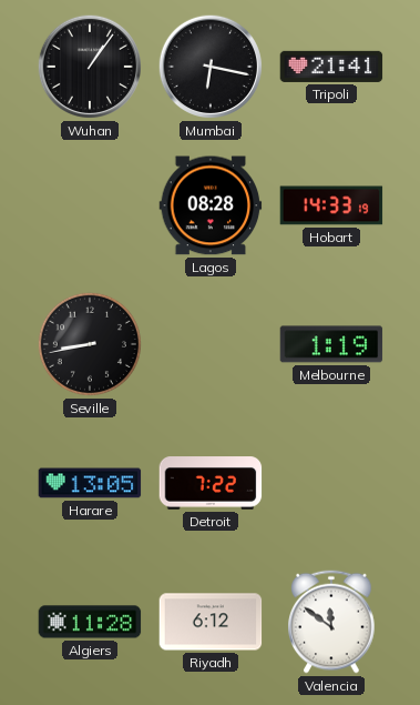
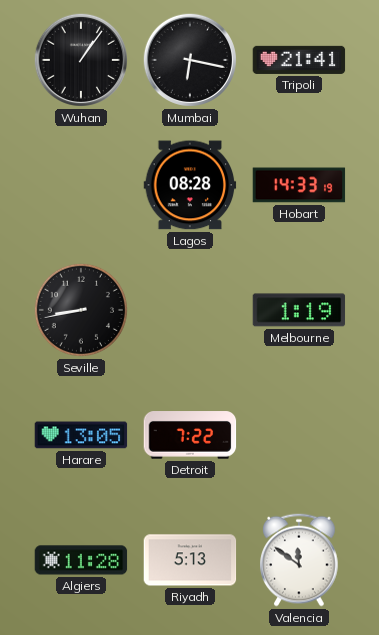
Riyadh: 6:12 -> 5:13
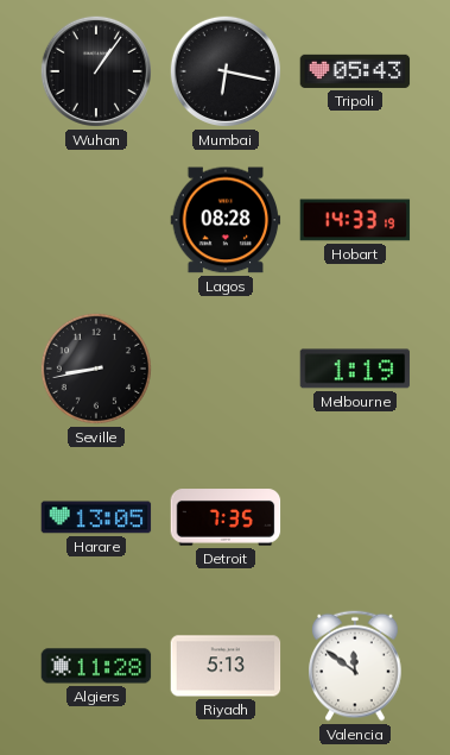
Tripoli: 21:41 -> 05:43
Detroit: 7:22 -> 7:35
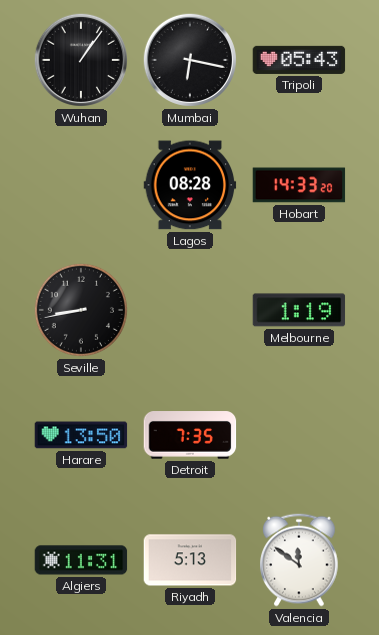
Hobart: 14:33:19 -> 14:33:20
Harare: 13:05 -> 13:50
Algiers: 11:28 -> 11:31
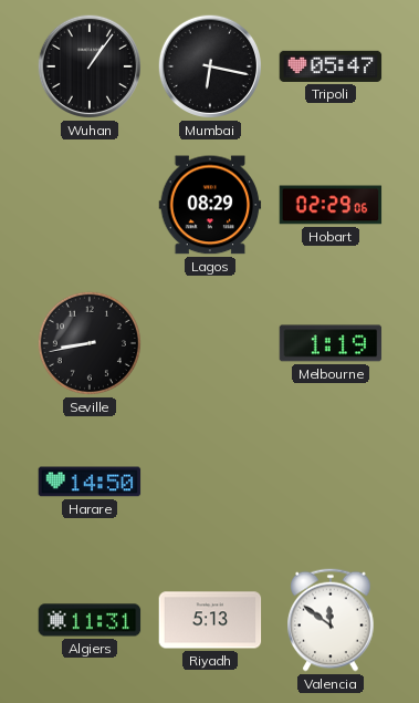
Tripoli: 05:43 -> 05:47
Lagos: 08:28 -> 08:29
Hobart: 14:33 -> 02:29
Harare: 13:50 -> 14:50
Detroit: 7:35 -> none
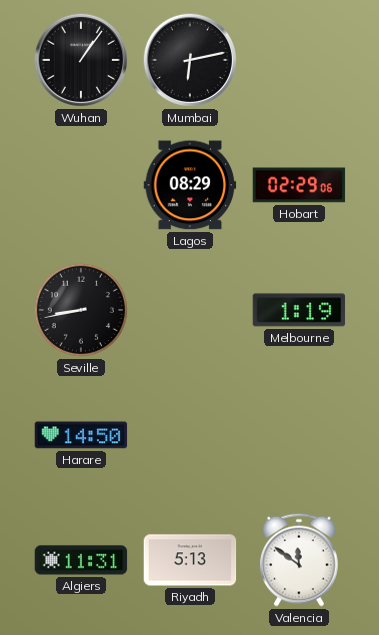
Mumbai: 6:17 -> 6:13
Tripoli: 05:47 -> none
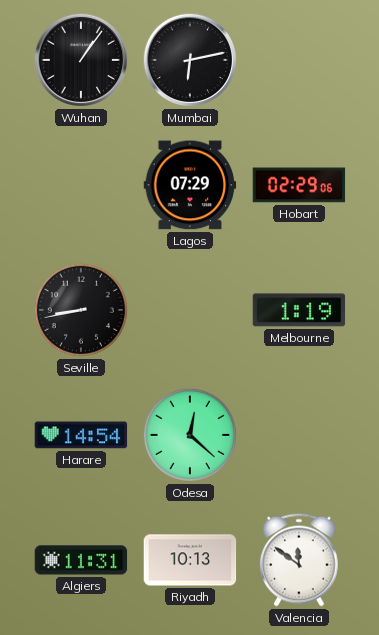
Lagos: 08:29 -> 07:29
Harare: 14:50 -> 14:54
Odesa: none -> 12:22
Riyadh: 5:13 -> 10:13
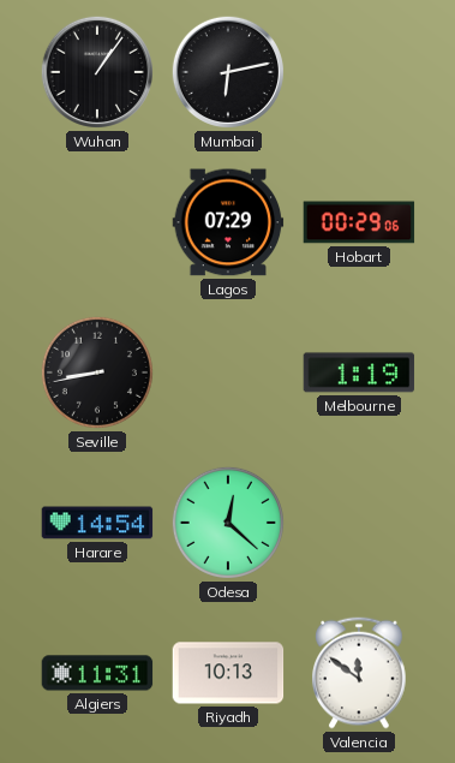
Hobart: 02:29 -> 00:29
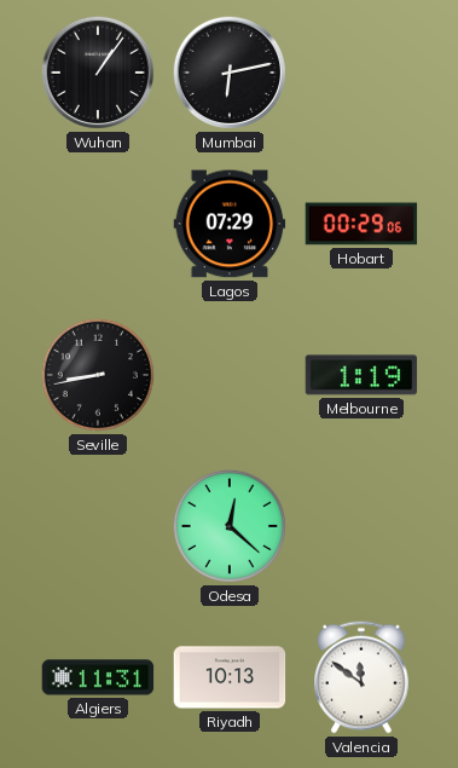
Harare: 14:54 -> none
